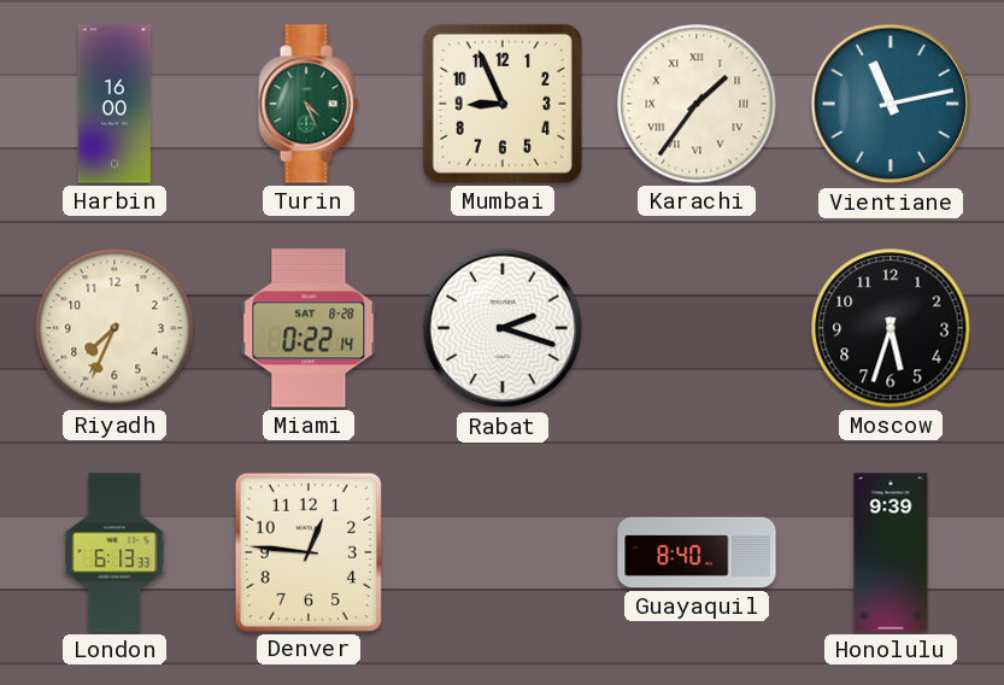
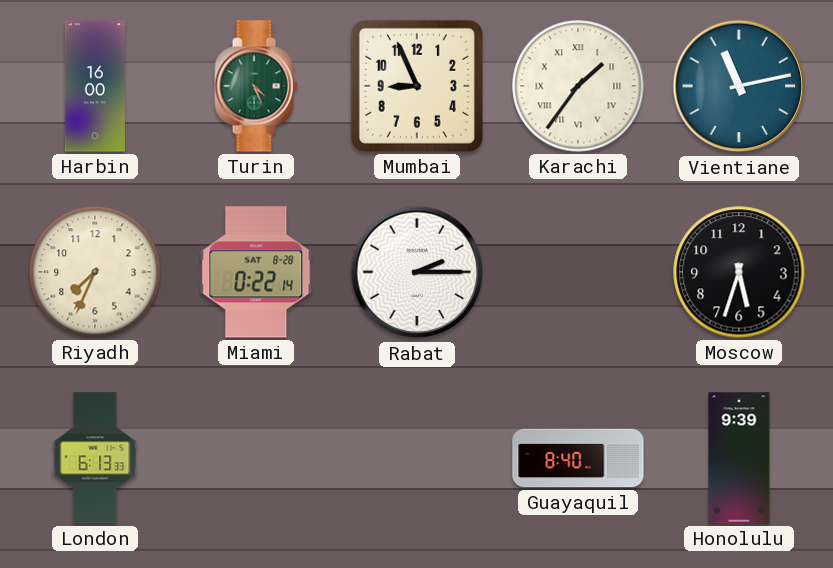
Rabat: 2:18 -> 2:15
Denver: 12:46 -> none
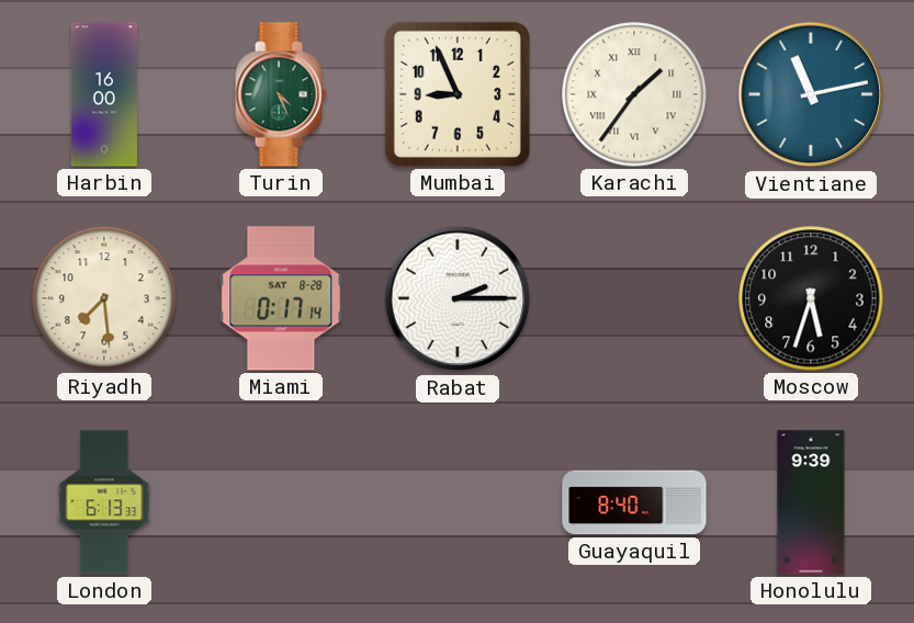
Riyadh: 7:34 -> 7:29
Miami: 0:22 -> 0:17
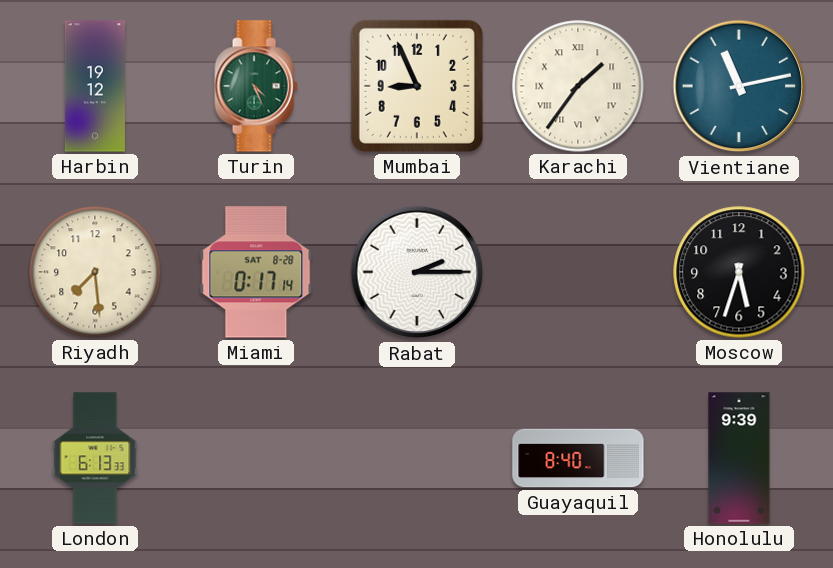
Harbin: 16:00 -> 19:12
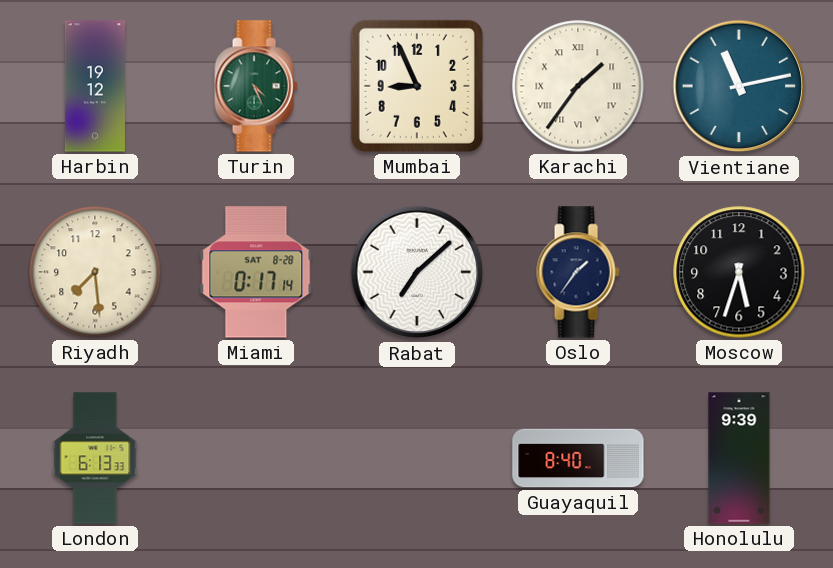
Rabat: 2:15 -> 7:08
Oslo: none -> 1:36
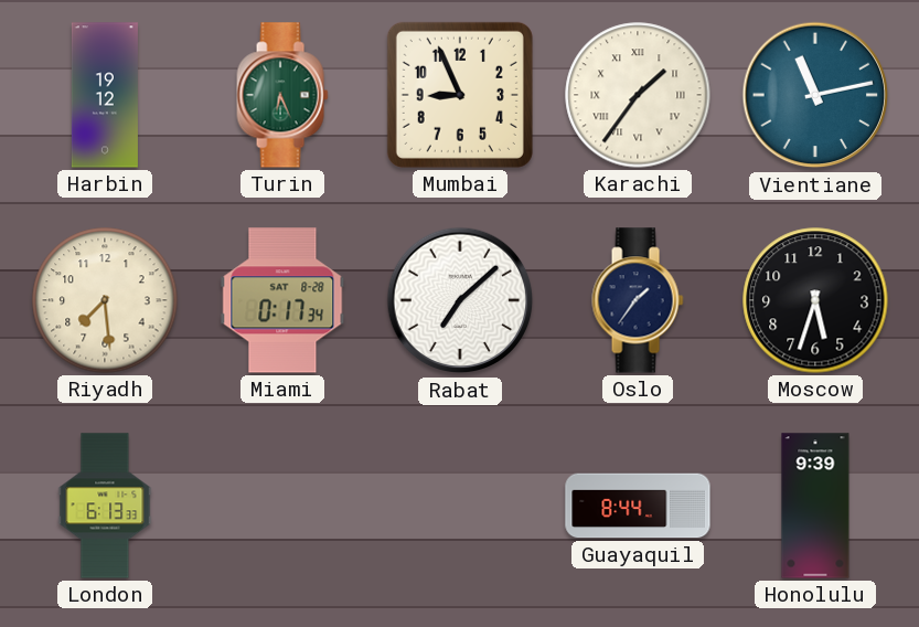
Turin: 4:26 -> 6:26
Miami: 0:17:14 -> 0:17:34
Guayaquil: 8:40 -> 8:44
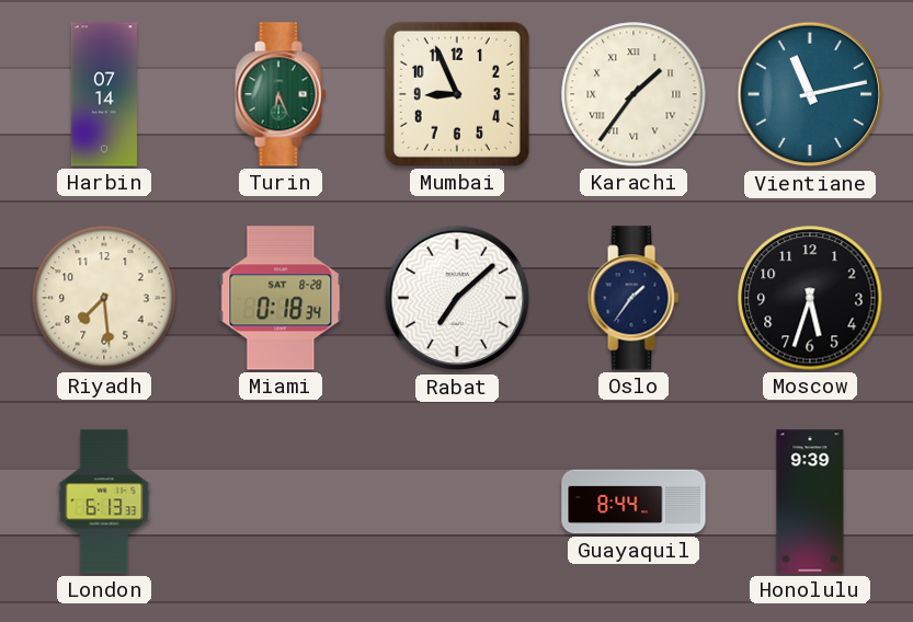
Harbin: 19:12 -> 07:14
Miami: 0:17 -> 0:18
